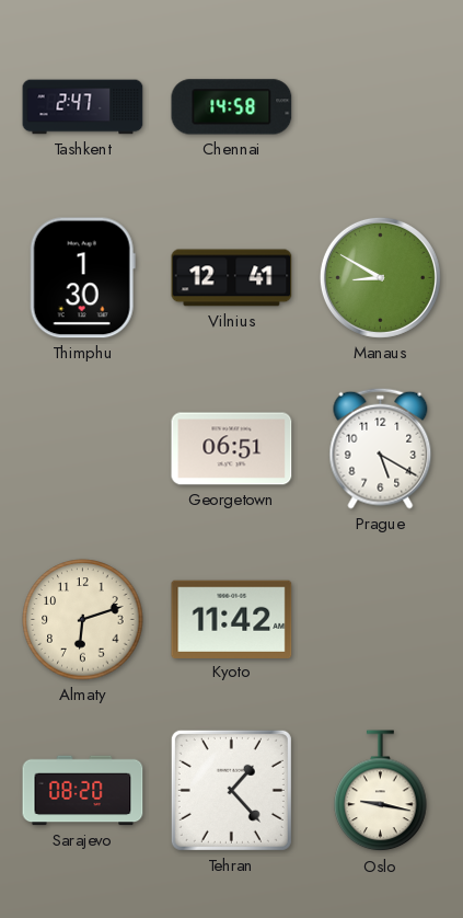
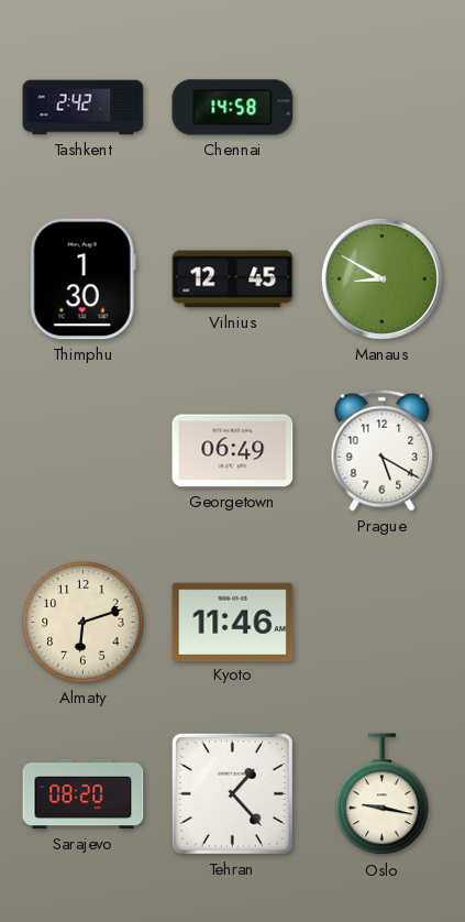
Tashkent: 2:47 -> 2:42
Vilnius: 12:41 -> 12:45
Georgetown: 06:51 -> 06:49
Kyoto: 11:42 -> 11:46
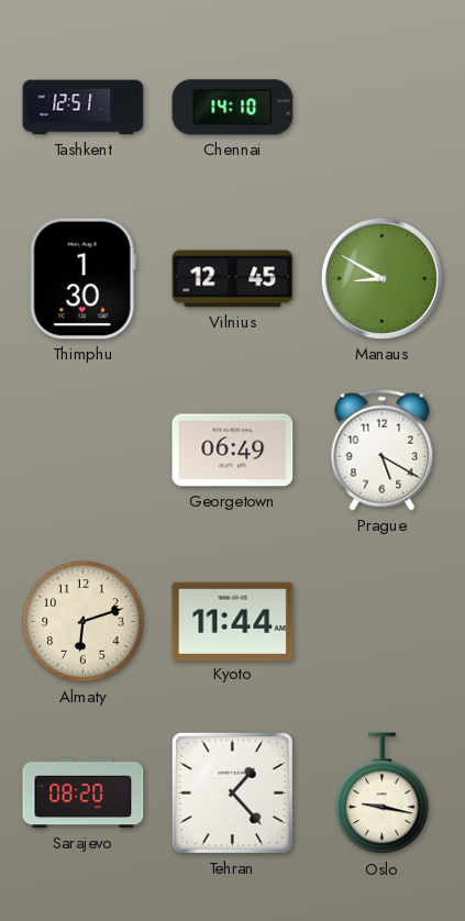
Tashkent: 2:42 -> 12:51
Chennai: 14:58 -> 14:10
Kyoto: 11:46 -> 11:44
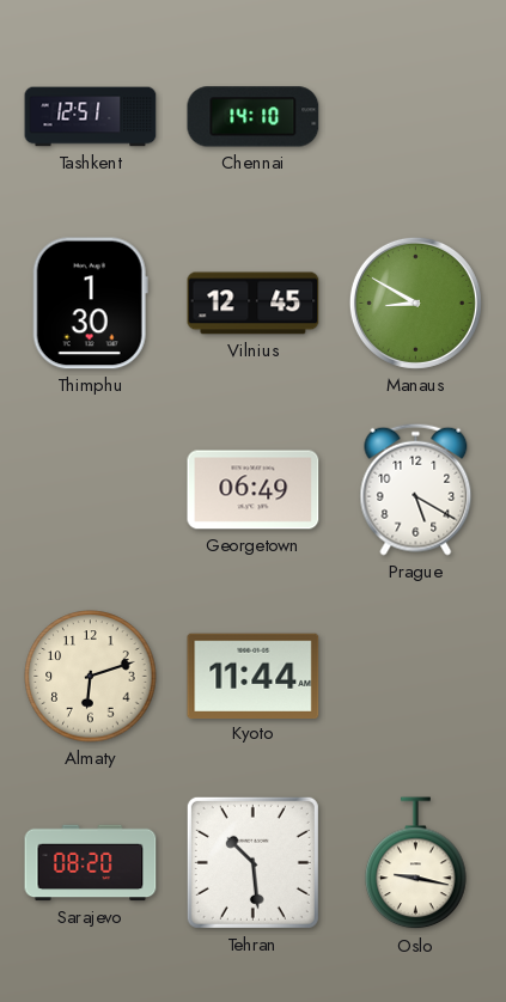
Tehran: 1:23 -> 10:29
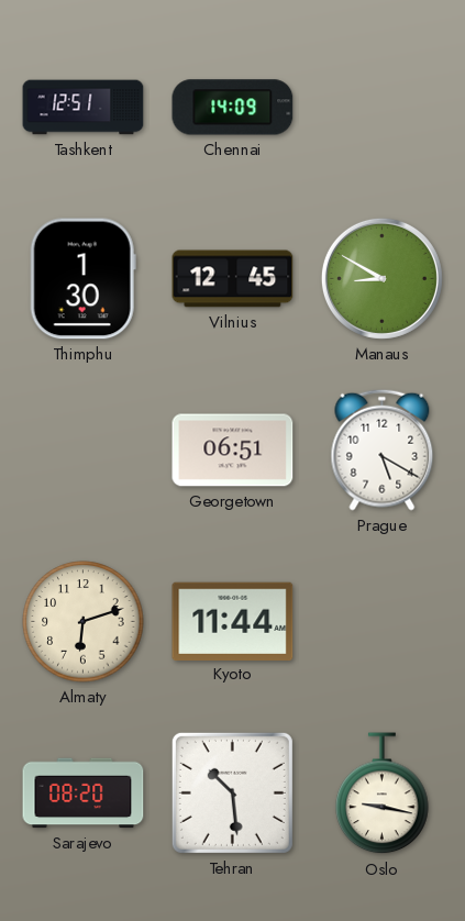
Chennai: 14:10 -> 14:09
Georgetown: 06:49 -> 06:51
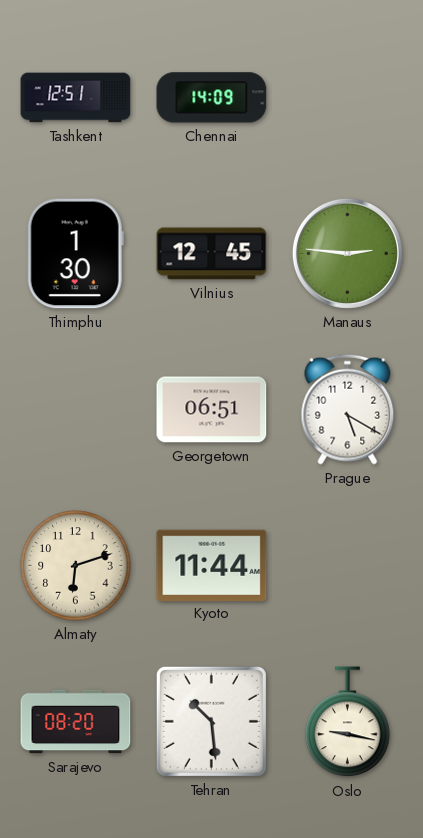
Manaus: 8:50 -> 2:46
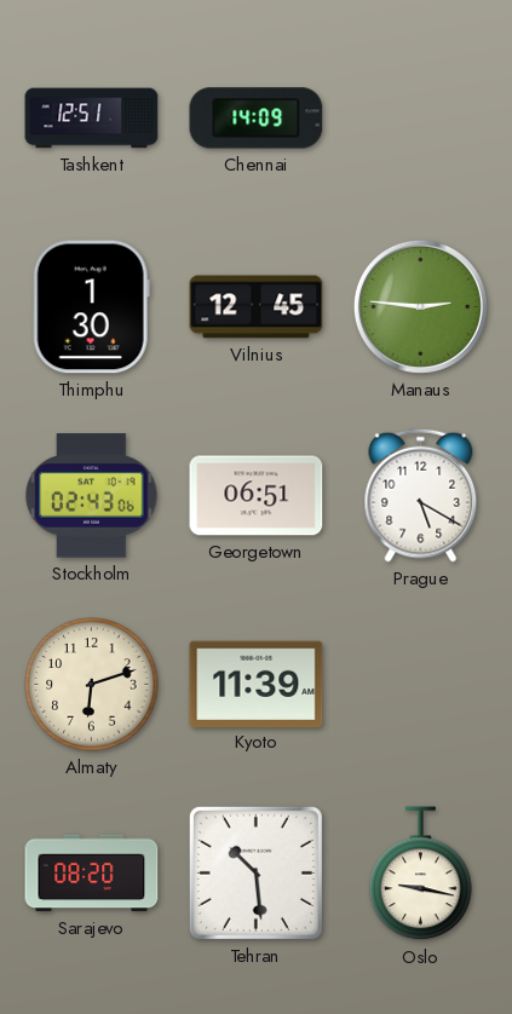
Stockholm: none -> 02:43
Kyoto: 11:44 -> 11:39
